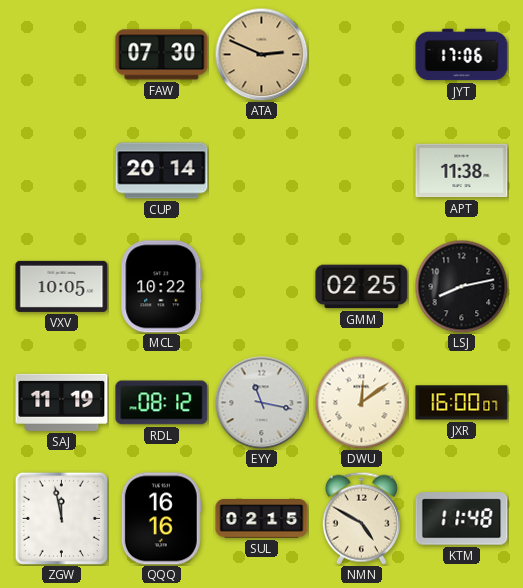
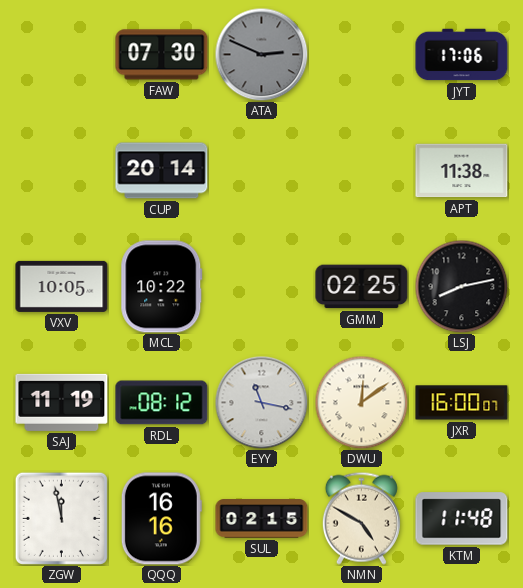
ATA dial: champagne -> grey
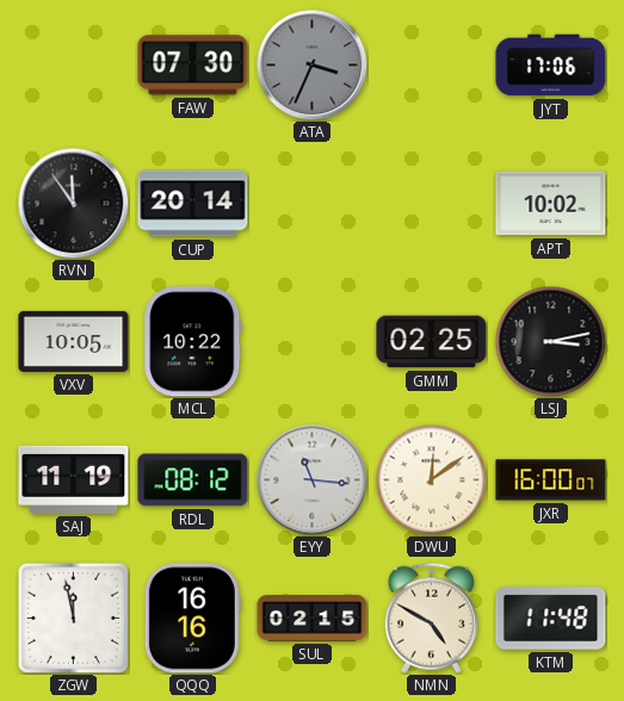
ATA: 2:49 -> 3:34
RVN: none -> 11:54
APT: 11:38 -> 10:02
LSJ: 8:13 -> 3:13
EYY: 11:17 -> 11:16
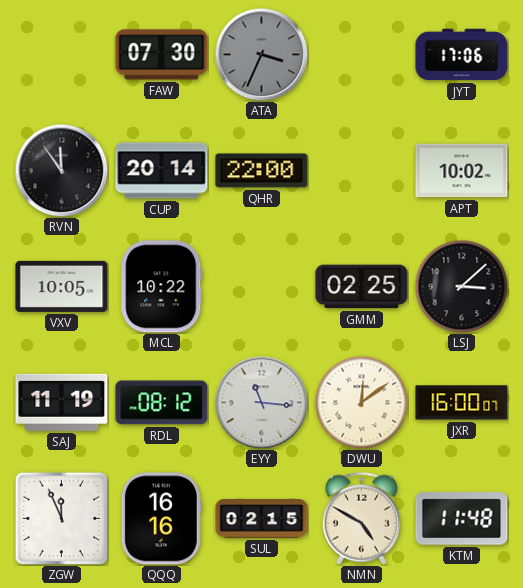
QHR: none -> 22:00
LSJ: 3:13 -> 3:08
ZGW: 11:58 -> 11:56
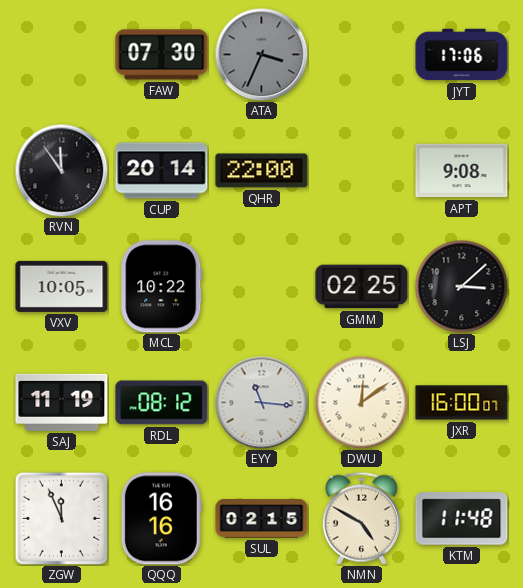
APT: 10:02 -> 9:08
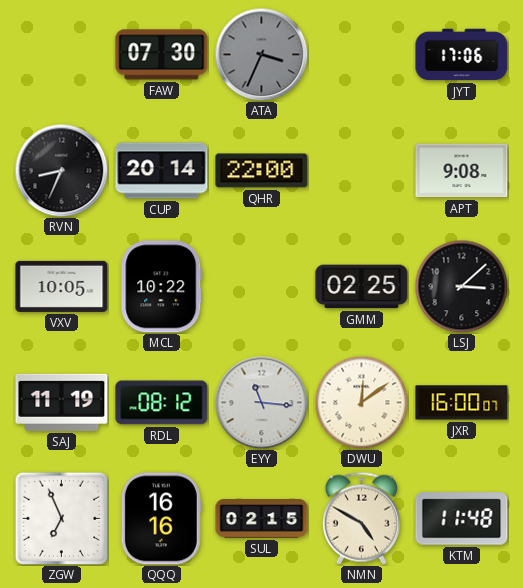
RVN: 11:54 -> 8:34
ZGW: 11:56 -> 6:56
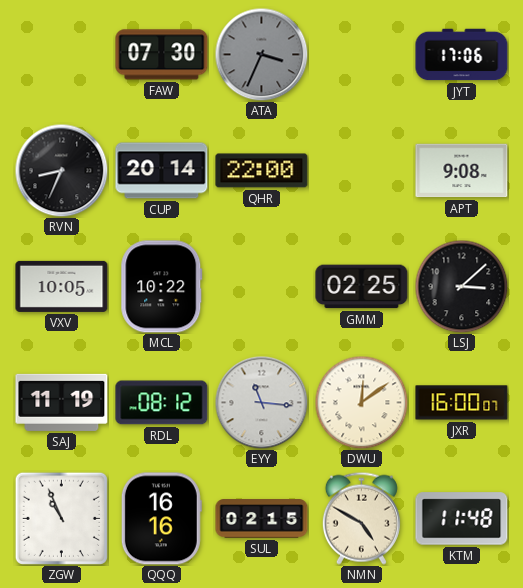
ZGW: 6:56 -> 10:56
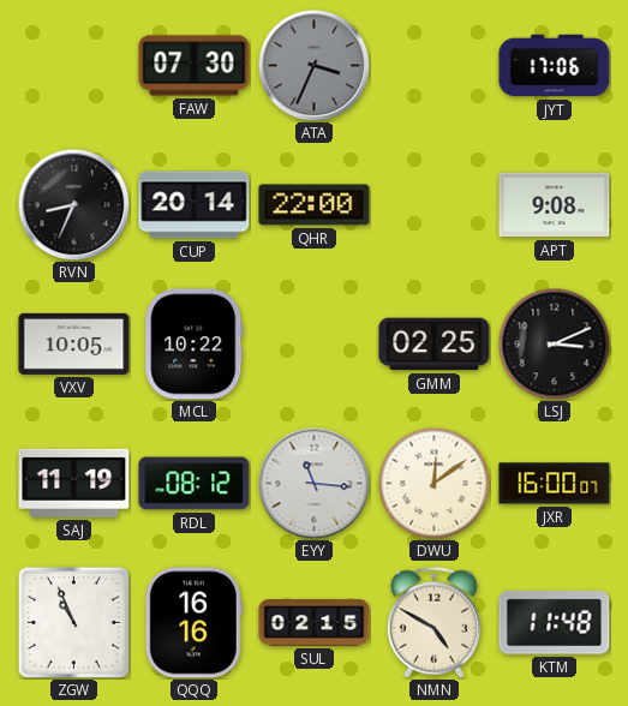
LSJ: 3:08 -> 3:11
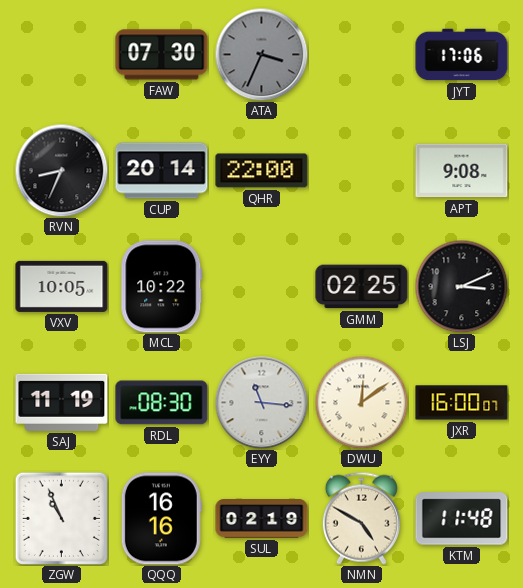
RDL: 08:12 -> 08:30
SUL: 02:15 -> 02:19
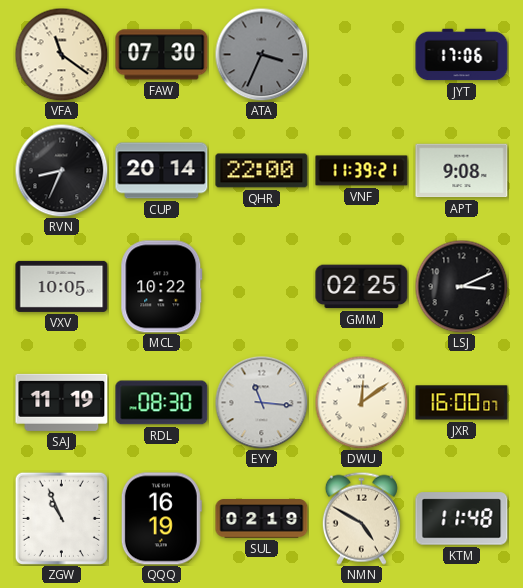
VFA: none -> 11:21
VNF: none -> 11:39
QQQ: 16:16 -> 16:19
